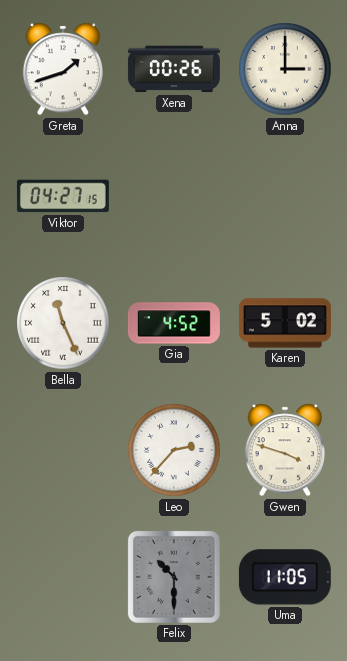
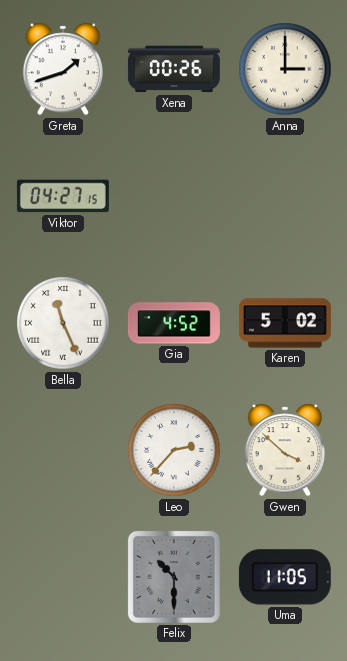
Gwen: 3:48 -> 3:52
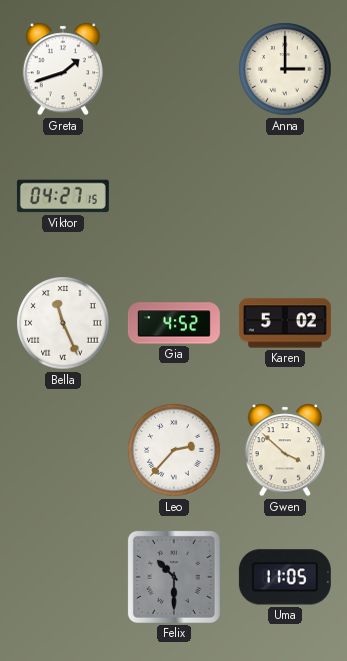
Xena: 00:26 -> none
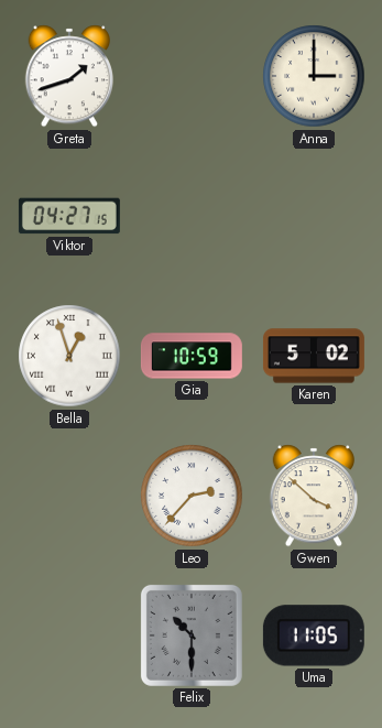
Bella: 11:26 -> 12:57
Gia: 4:52 -> 10:59
